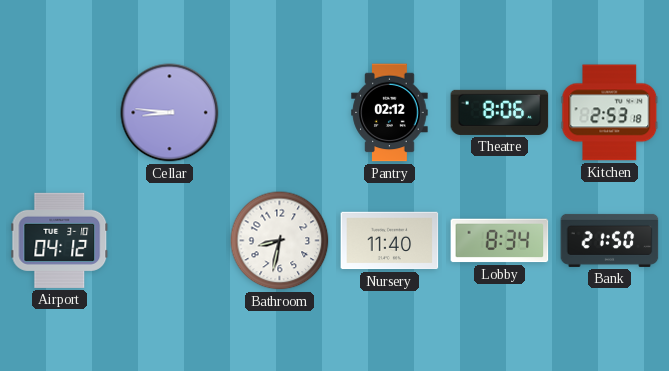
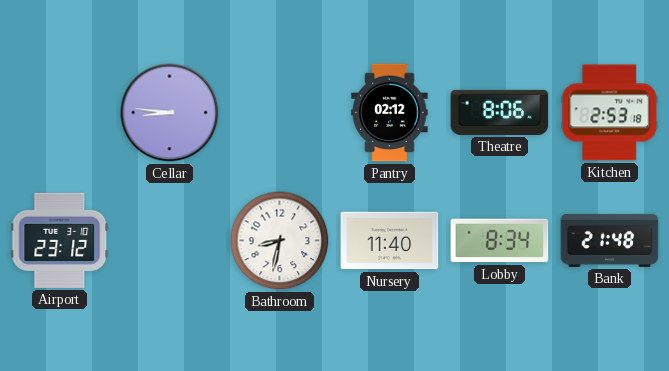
Airport: 04:12 -> 23:12
Bank: 21:50 -> 21:48
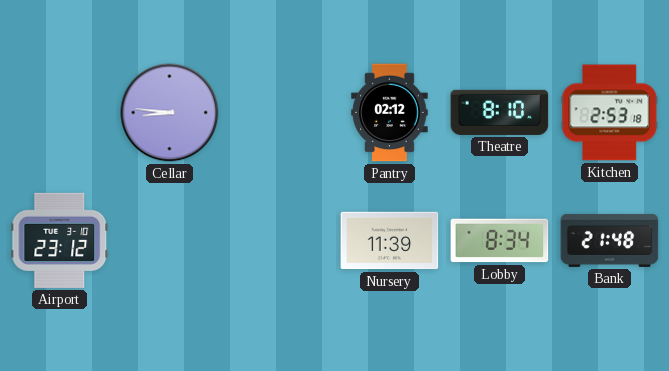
Theatre: 8:06 -> 8:10
Bathroom: 8:32 -> none
Nursery: 11:40 -> 11:39
